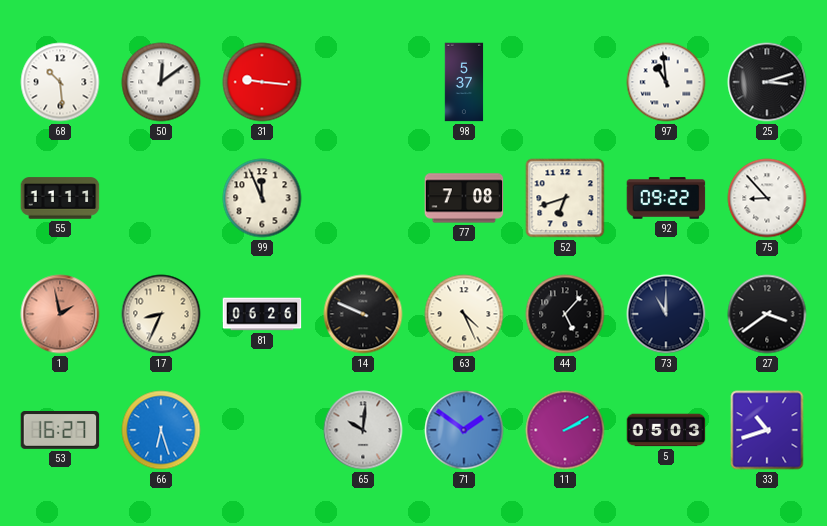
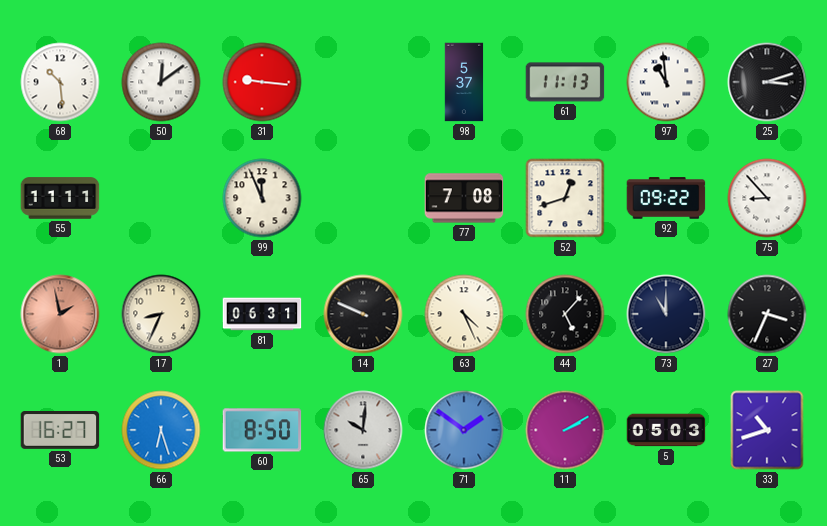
61: none -> 11:13
52: 6:42 -> 12:42
81: 06:26 -> 06:31
27: 3:39 -> 3:34
60: none -> 8:50
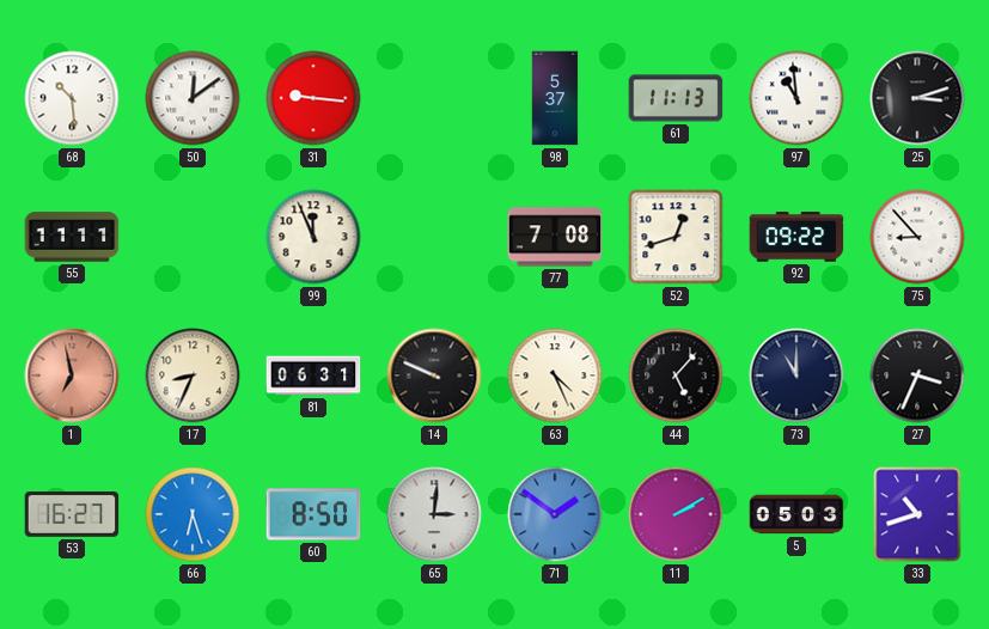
1: 1:58 -> 6:58
65: 10:01 -> 3:01
